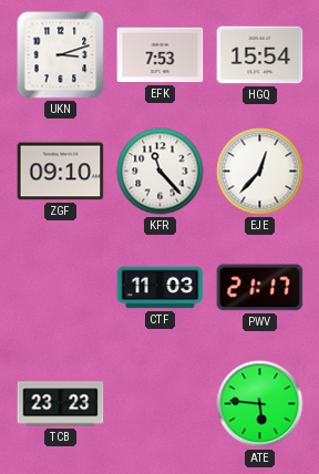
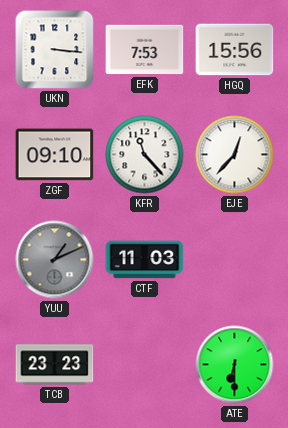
UKN: 3:12 -> 3:16
HGQ: 15:54 -> 15:56
YUU: none -> 1:11
PWV: 21:17 -> none
ATE: 5:46 -> 6:30
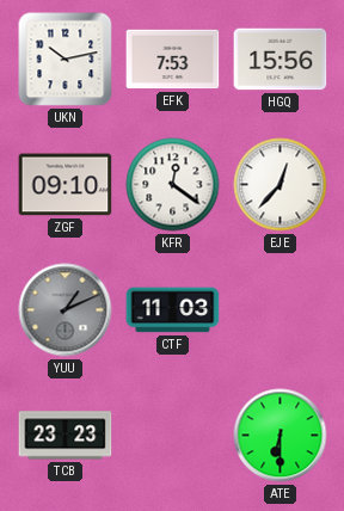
UKN: 3:16 -> 10:13
KFR: 11:23 -> 12:21
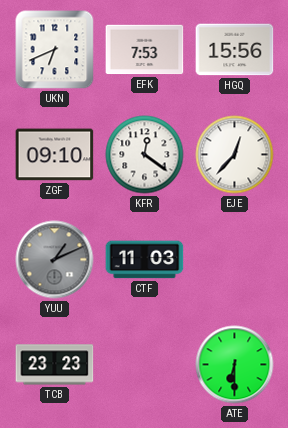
UKN: 10:13 -> 6:41
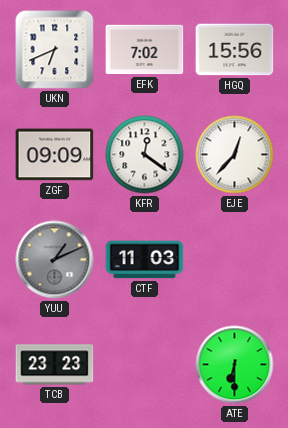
EFK: 7:53 -> 7:02
ZGF: 09:10 -> 09:09
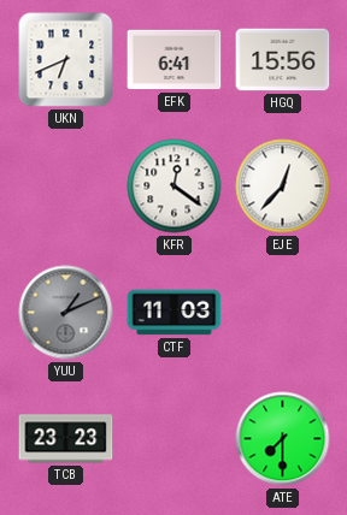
EFK: 7:02 -> 6:41
ZGF: 09:09 -> none
ATE: 6:30 -> 7:30
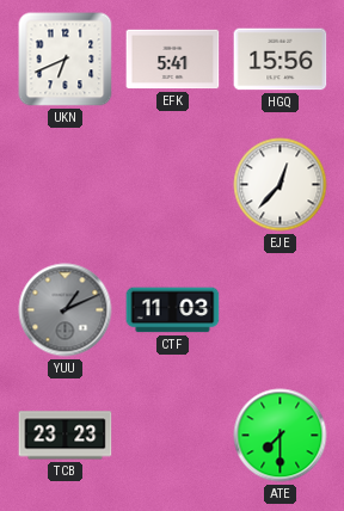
EFK: 6:41 -> 5:41
KFR: 12:21 -> none
